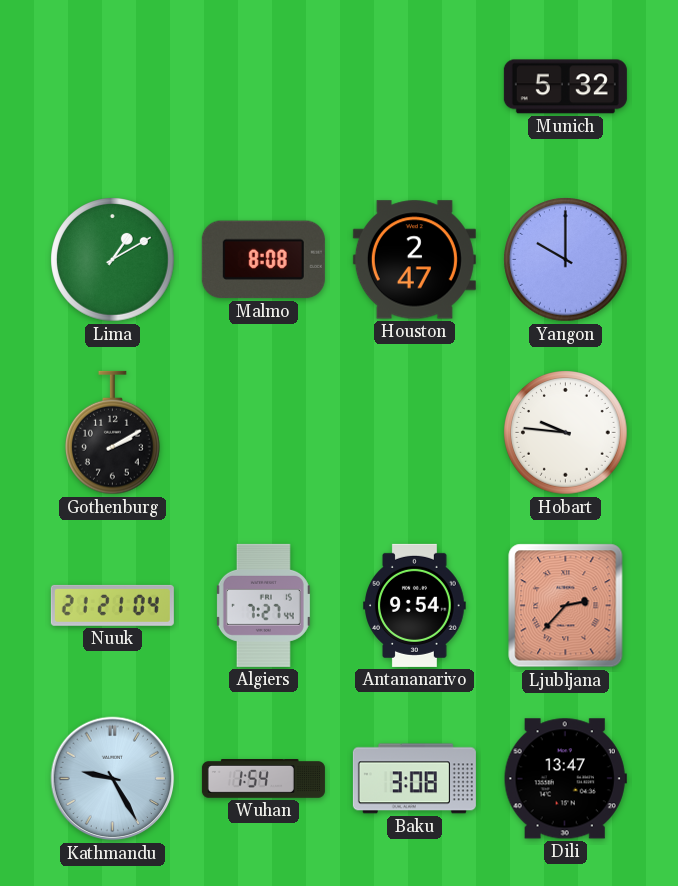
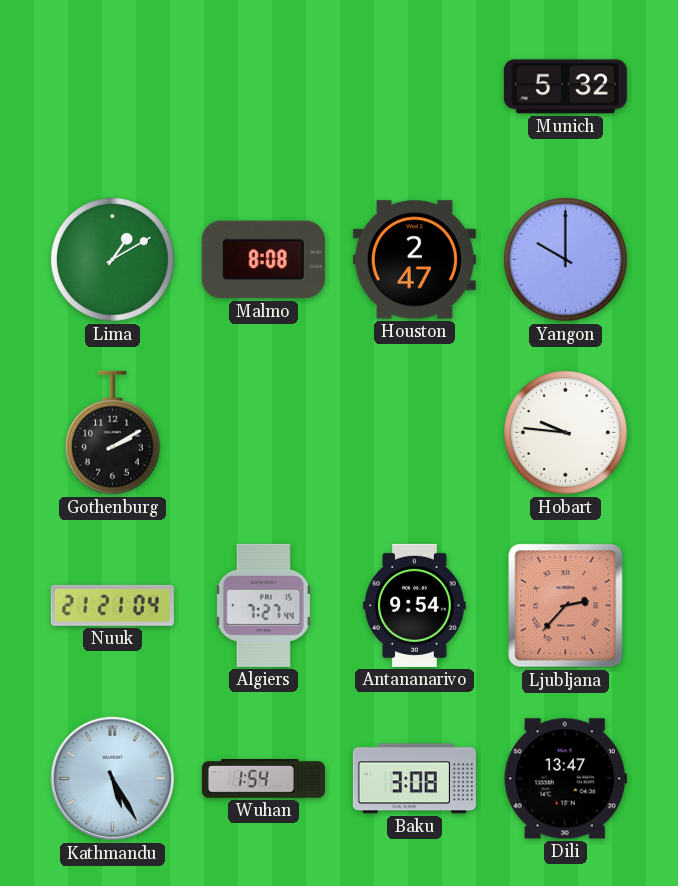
Kathmandu: 9:25 -> 5:25
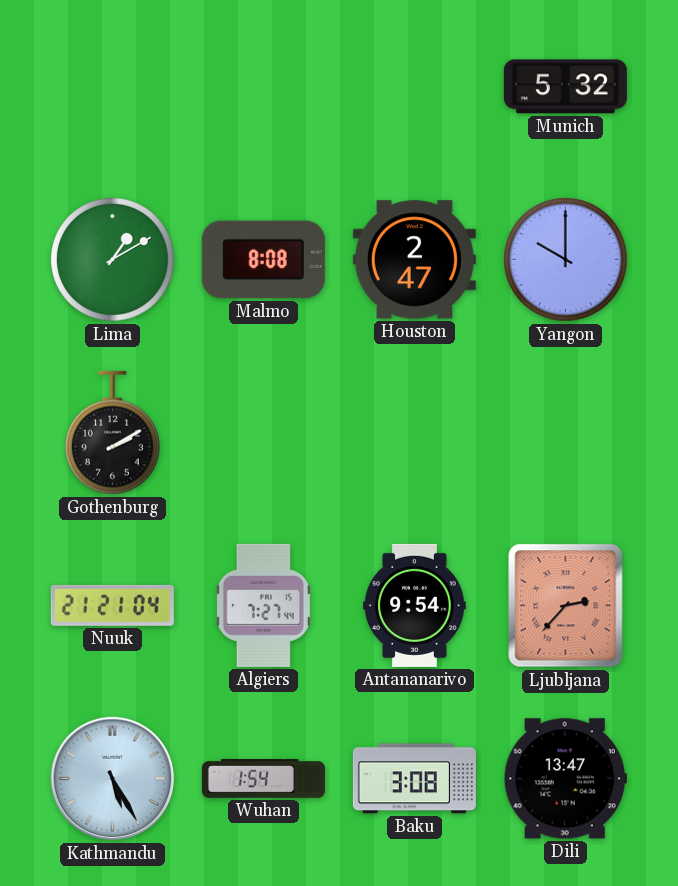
Hobart: 9:46 -> none
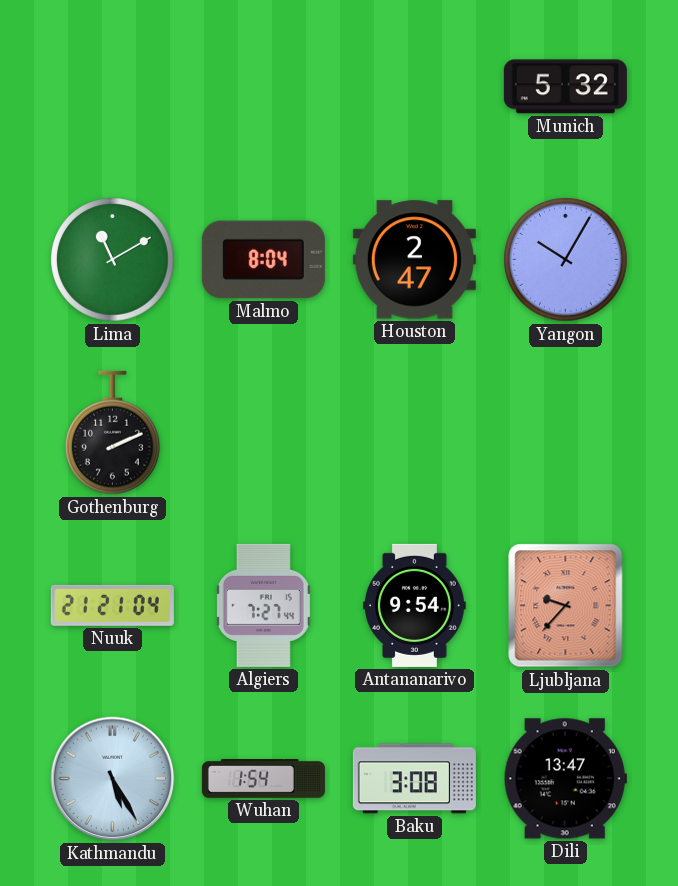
Lima: 1:10 -> 11:10
Malmo: 8:08 -> 8:04
Yangon: 10:00 -> 10:05
Gothenburg: 2:10 -> 2:11
Ljubljana: 2:37 -> 9:37
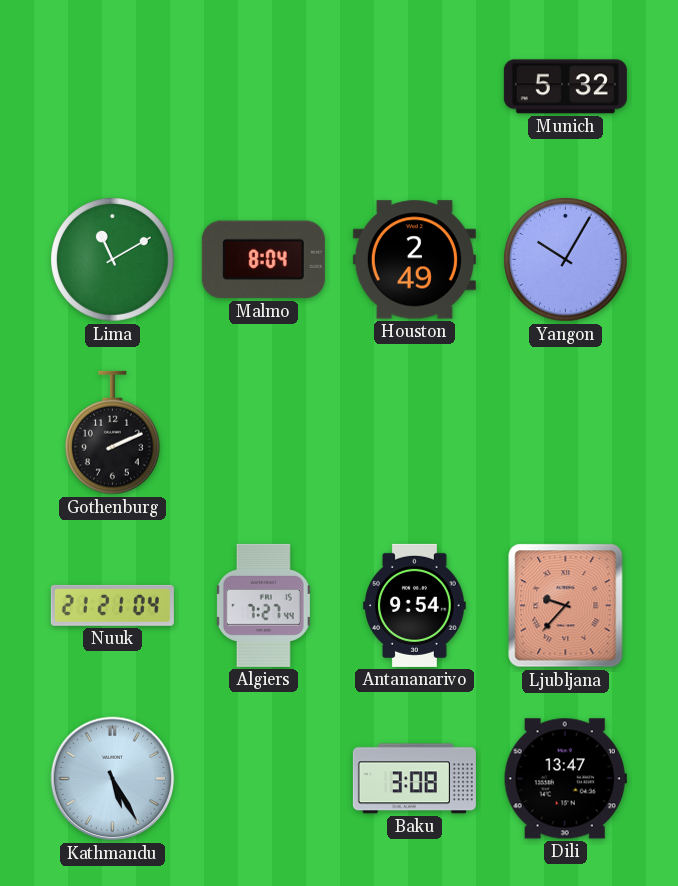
Houston: 2:47 -> 2:49
Wuhan: 1:54 -> none
